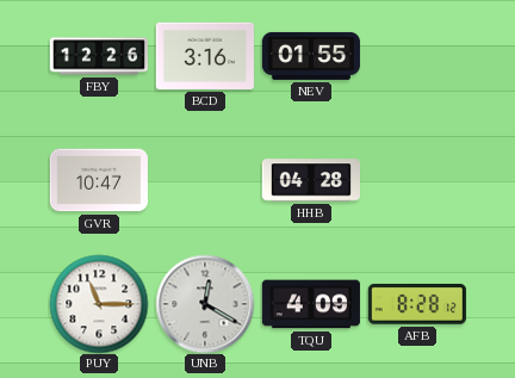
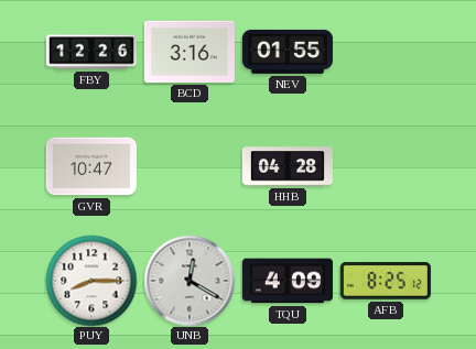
PUY: 11:15 -> 8:15
AFB: 8:28 -> 8:25
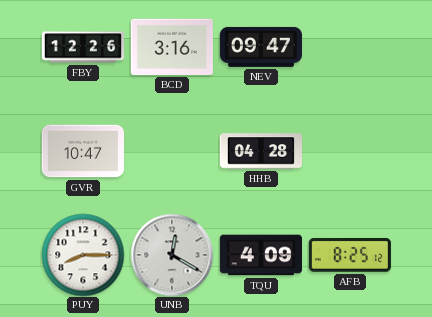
NEV: 01:55 -> 09:47
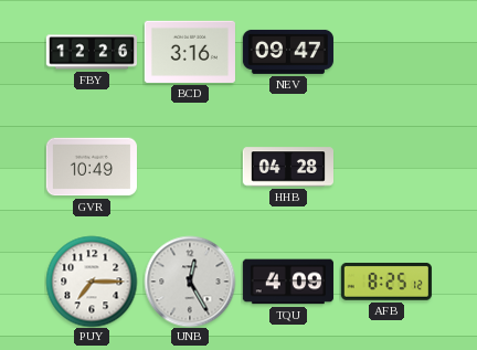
GVR: 10:47 -> 10:49
PUY: 8:15 -> 7:15
UNB: 12:20 -> 12:25
